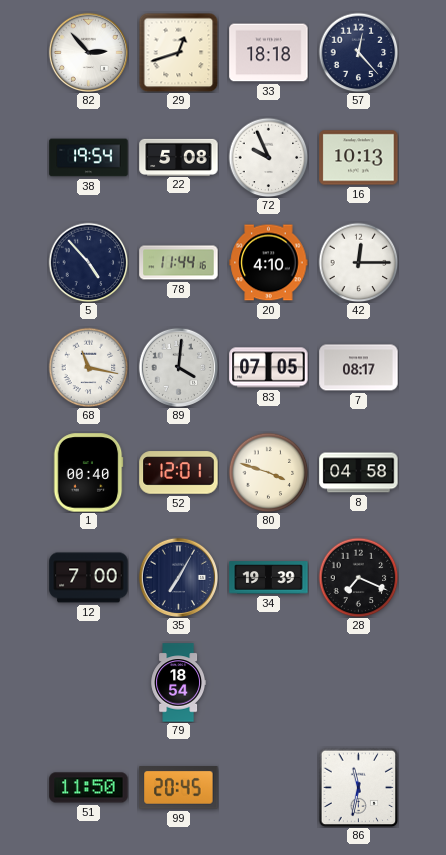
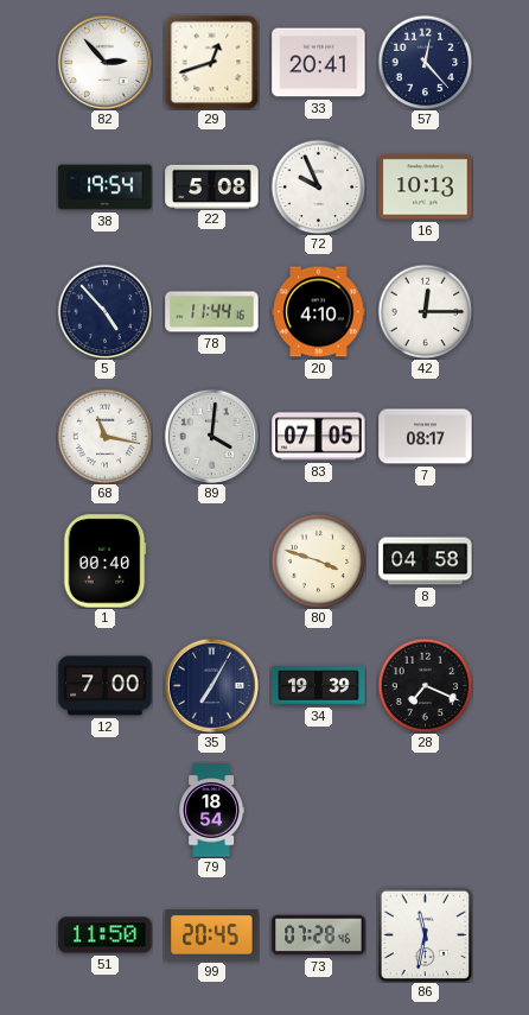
33: 18:18 -> 20:41
52: 12:01 -> none
73: none -> 07:28
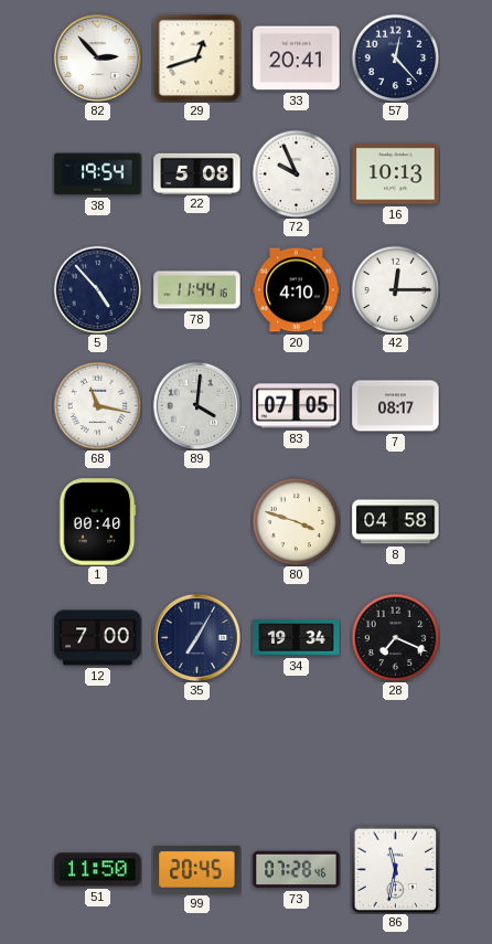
34: 19:39 -> 19:34
79: 18:54 -> none
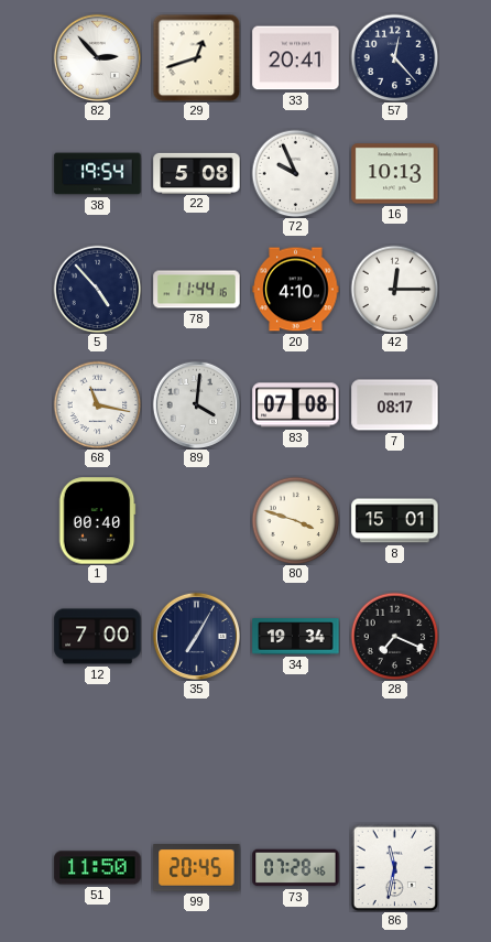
83: 07:05 -> 07:08
8: 04:58 -> 15:01
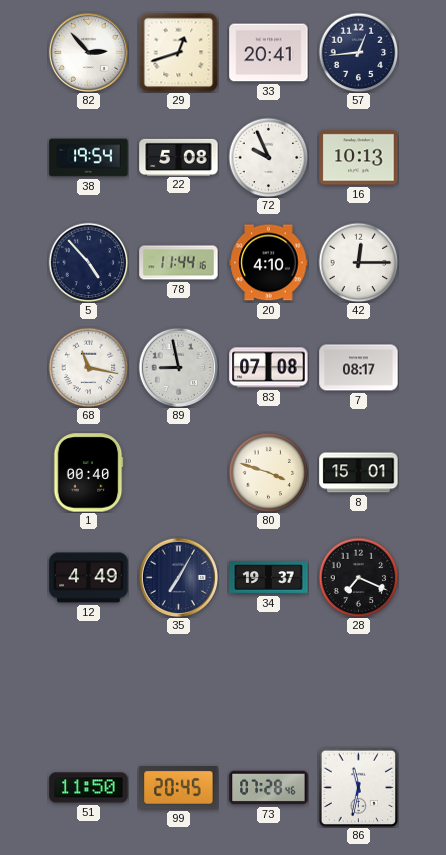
57: 12:23 -> 12:44
89: 4:01 -> 8:58
12: 7:00 -> 4:49
34: 19:34 -> 19:37
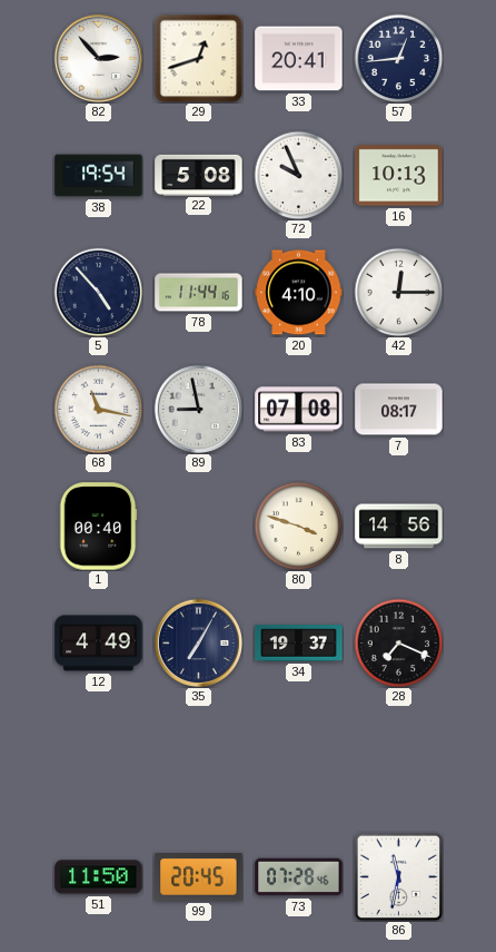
8: 15:01 -> 14:56
